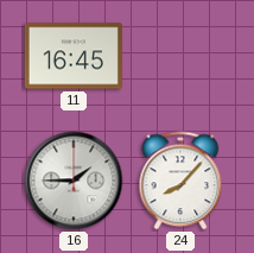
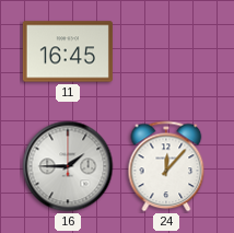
24: 8:07 -> 12:07
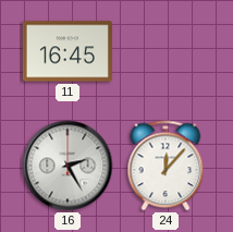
16: 1:45 -> 2:25
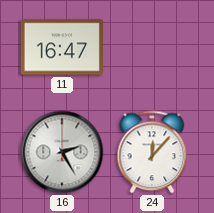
11: 16:45 -> 16:47
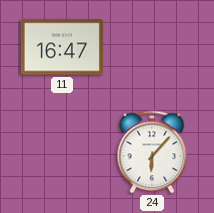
16: 2:25 -> none
24: 12:07 -> 6:07
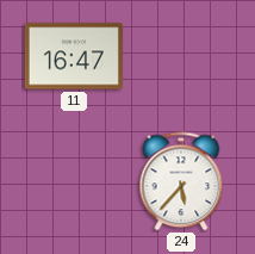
24: 6:07 -> 5:37
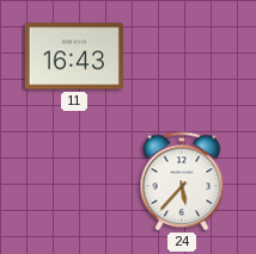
11: 16:47 -> 16:43
